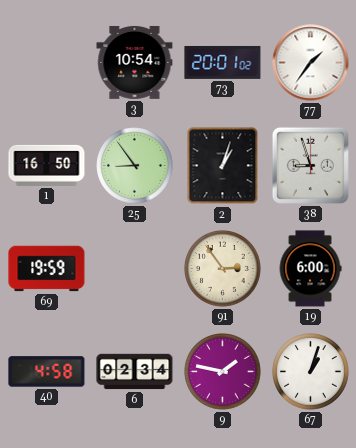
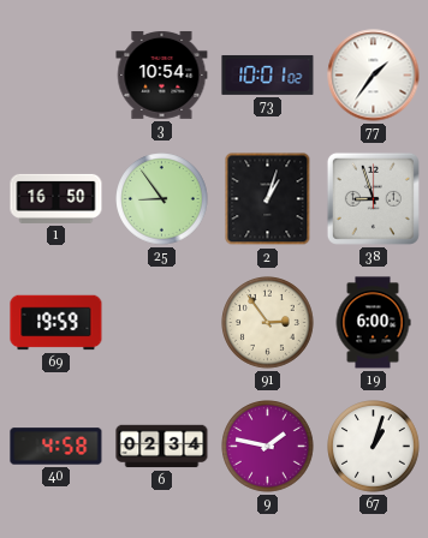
73: 20:01 -> 10:01
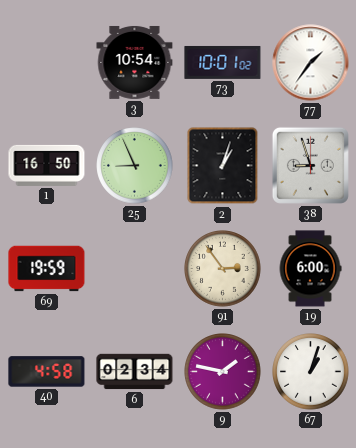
25: 8:54 -> 8:56
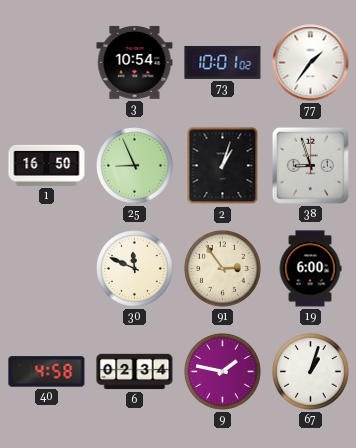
69: 19:59 -> none
30: none -> 11:49
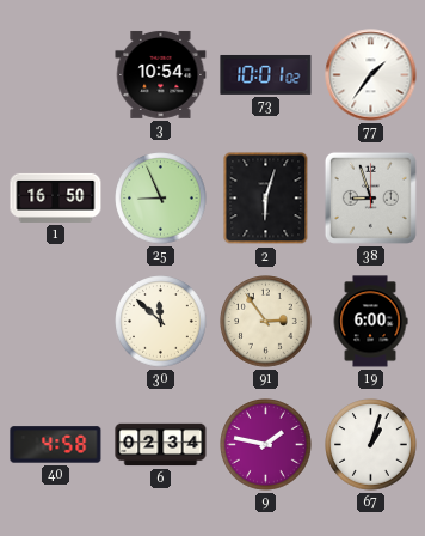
2: 1:03 -> 6:03
30: 11:49 -> 11:52
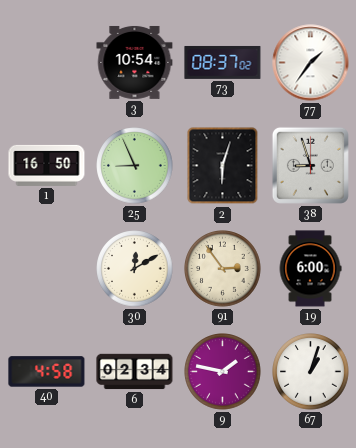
73: 10:01 -> 08:37
30: 11:52 -> 12:10
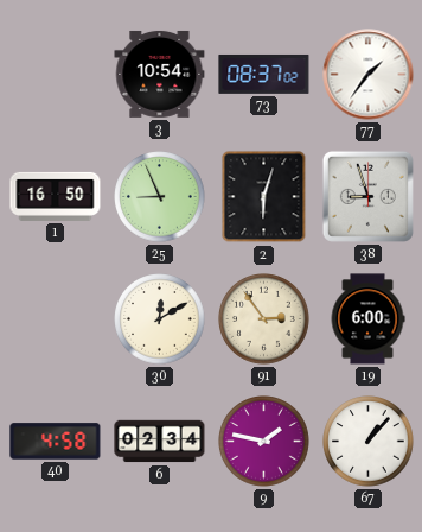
67: 1:03 -> 1:07
